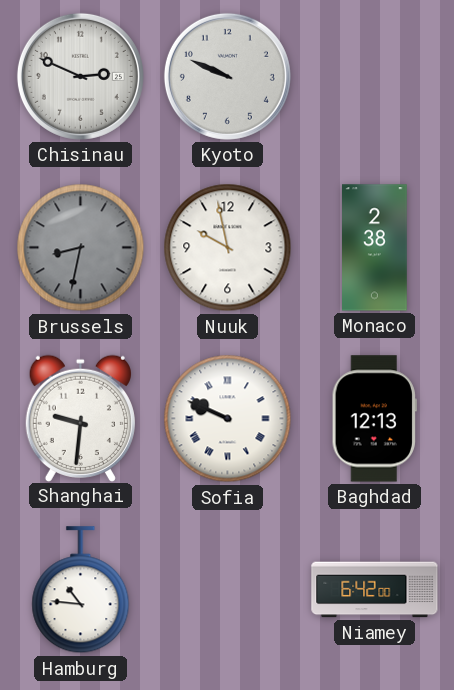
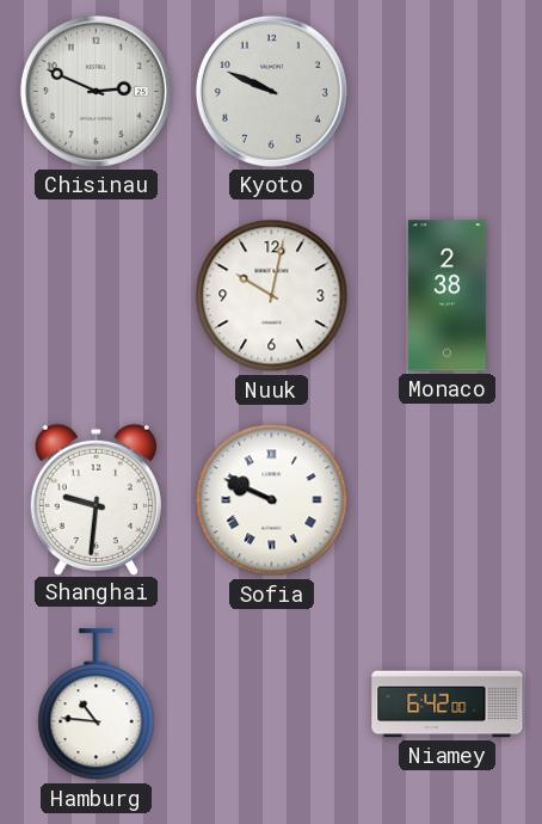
Brussels: 8:32 -> none
Nuuk: 9:58 -> 10:02
Baghdad: 12:13 -> none
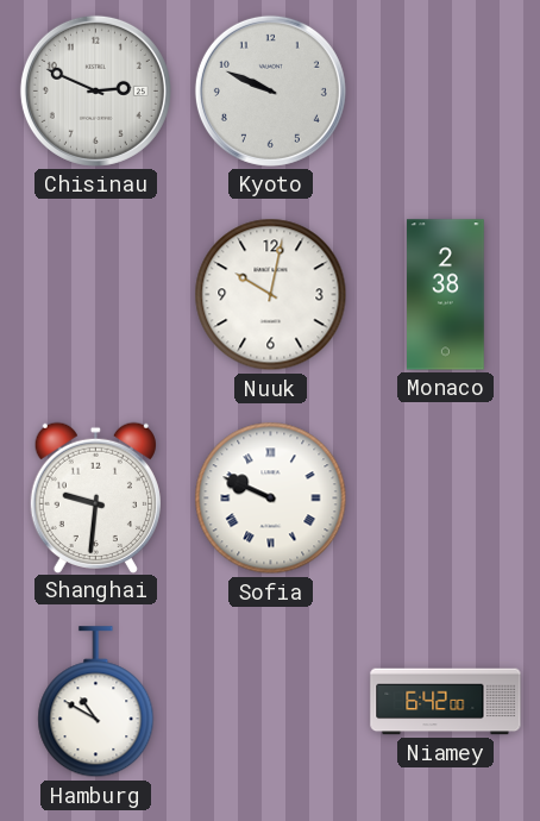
Hamburg: 10:46 -> 10:50
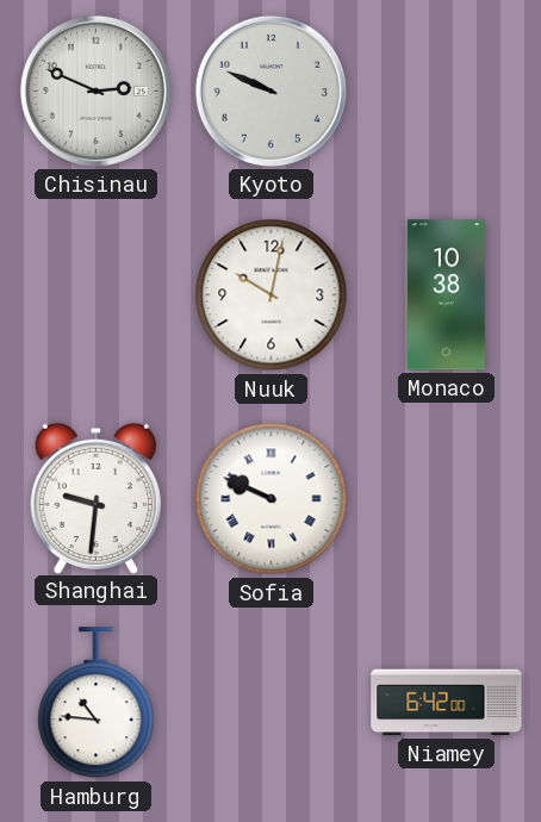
Monaco: 2:38 -> 10:38
Hamburg: 10:50 -> 10:46
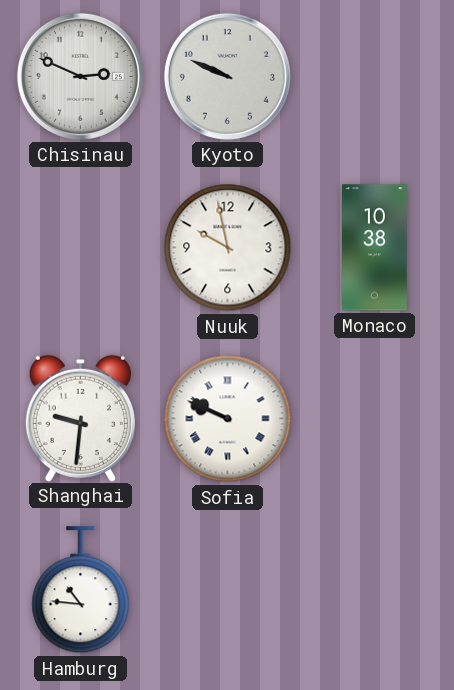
Nuuk: 10:02 -> 9:58
Niamey: 6:42 -> none
